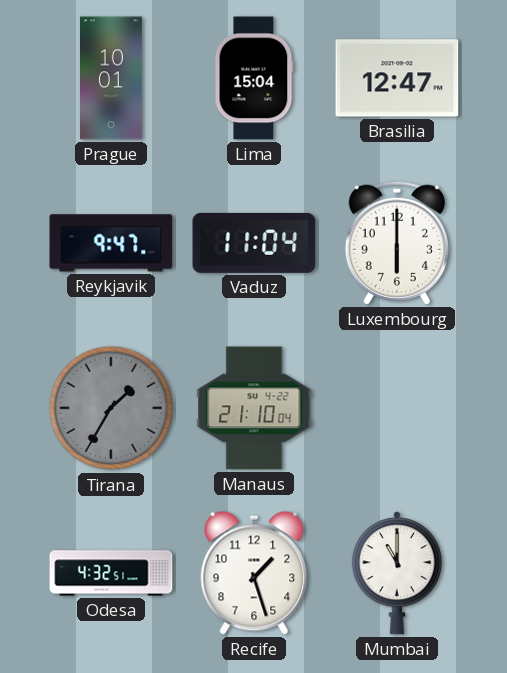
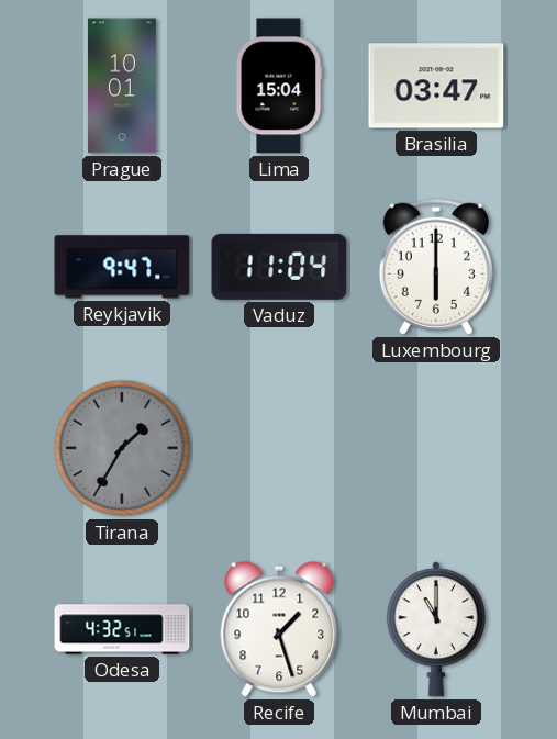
Brasilia: 12:47 -> 03:47
Manaus: 21:10 -> none
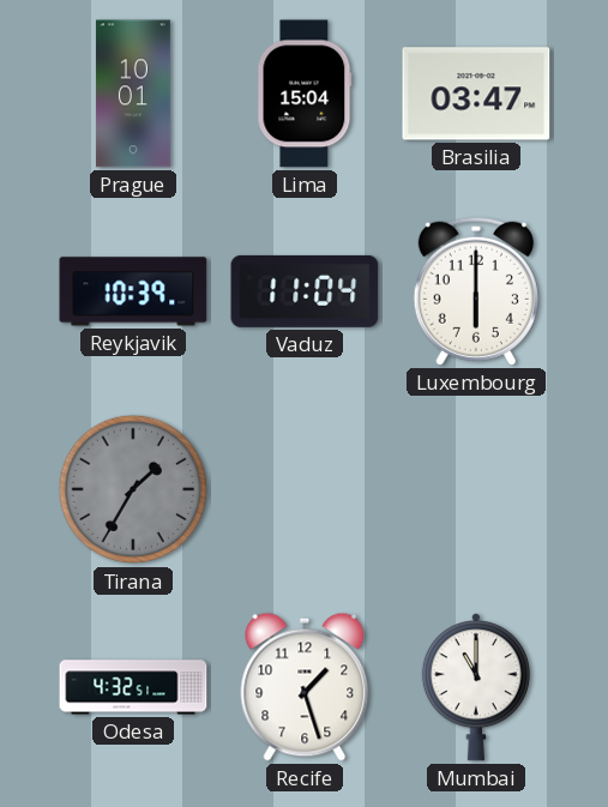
Reykjavik: 9:47 -> 10:39
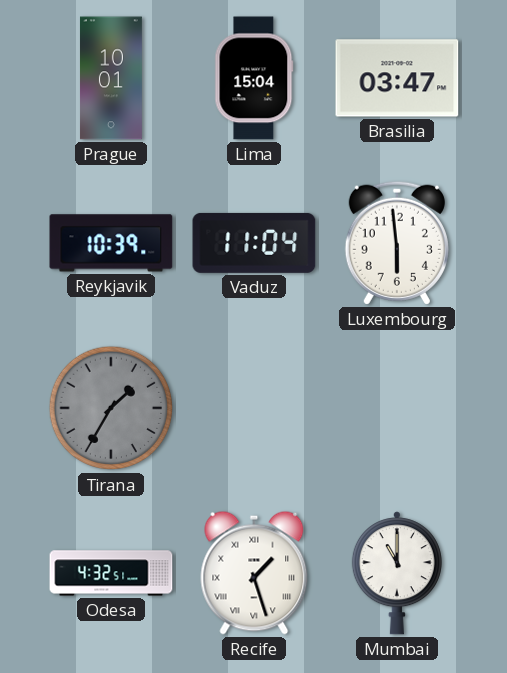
Luxembourg: 6:00 -> 5:59
Recife numerals: Arabic -> Roman
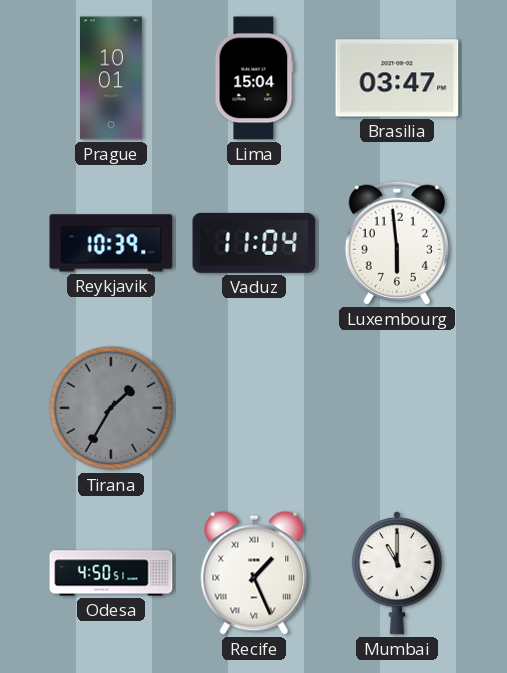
Odesa: 4:32 -> 4:50
Recife: 1:27 -> 1:26
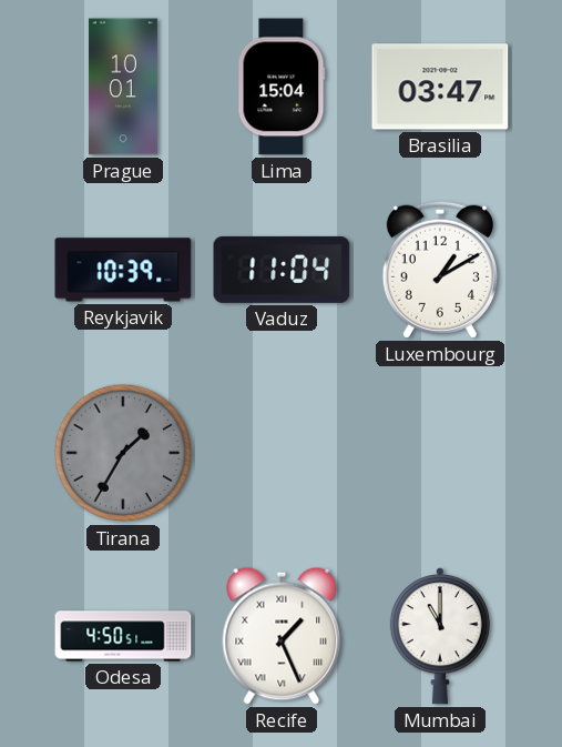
Luxembourg: 5:59 -> 1:10
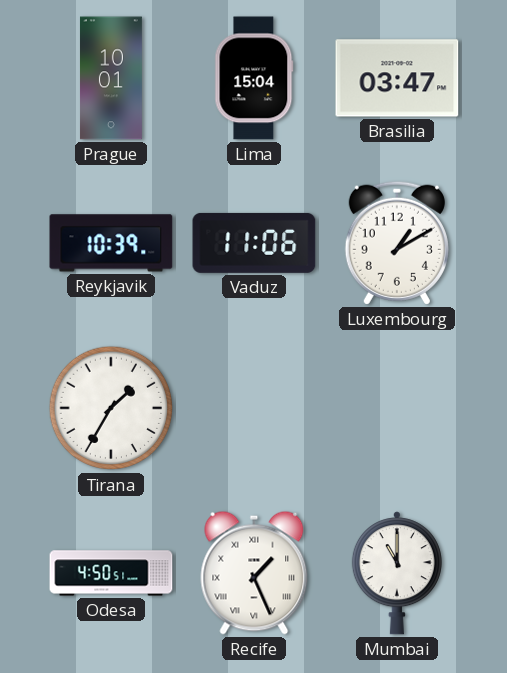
Vaduz: 11:04 -> 11:06
Tirana dial: grey -> white
